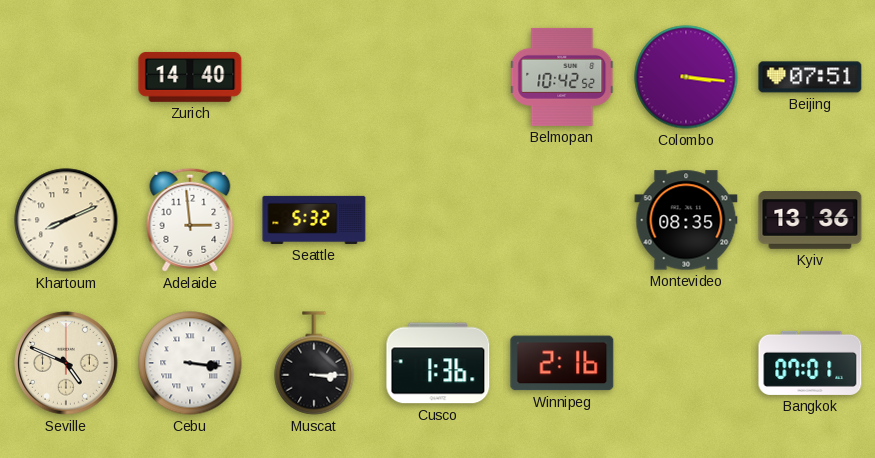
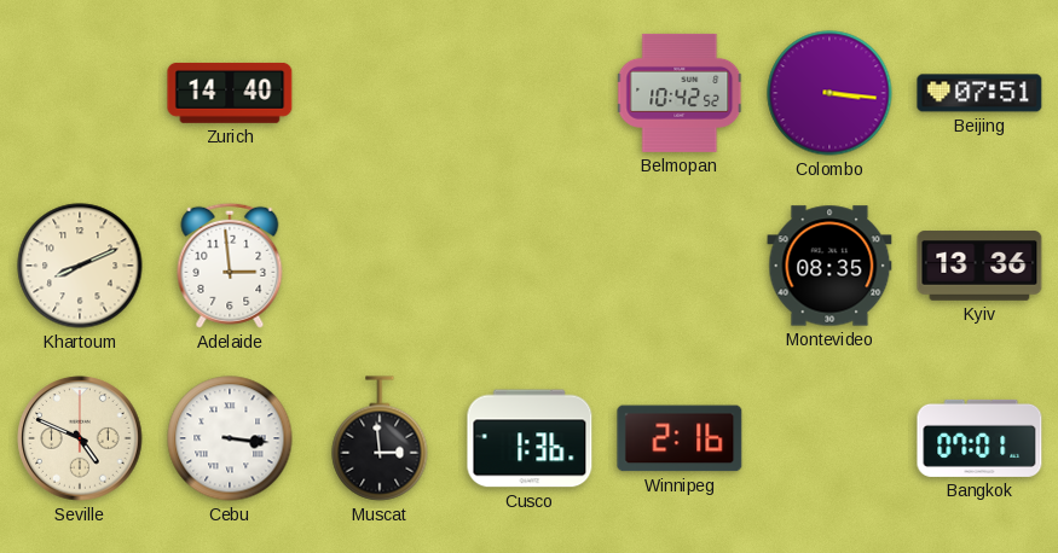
Seattle: 5:32 -> none
Muscat: 3:15 -> 2:59
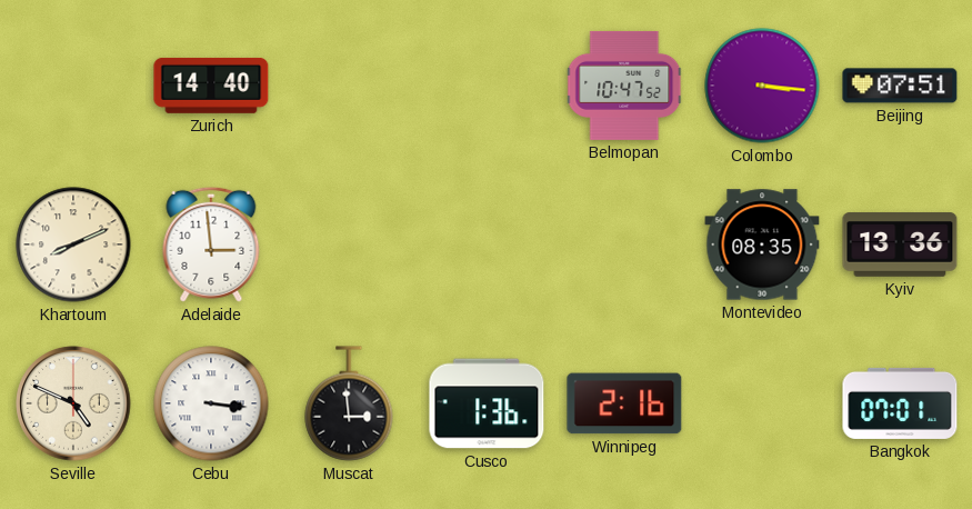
Belmopan: 10:42 -> 10:47
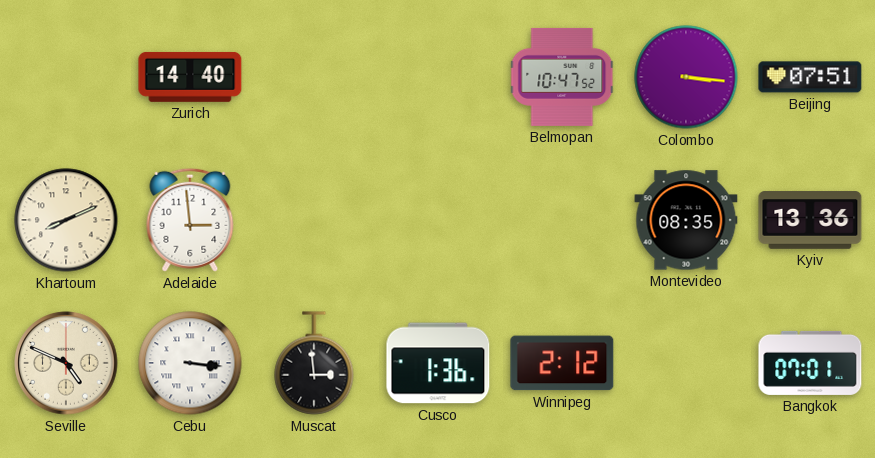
Winnipeg: 2:16 -> 2:12
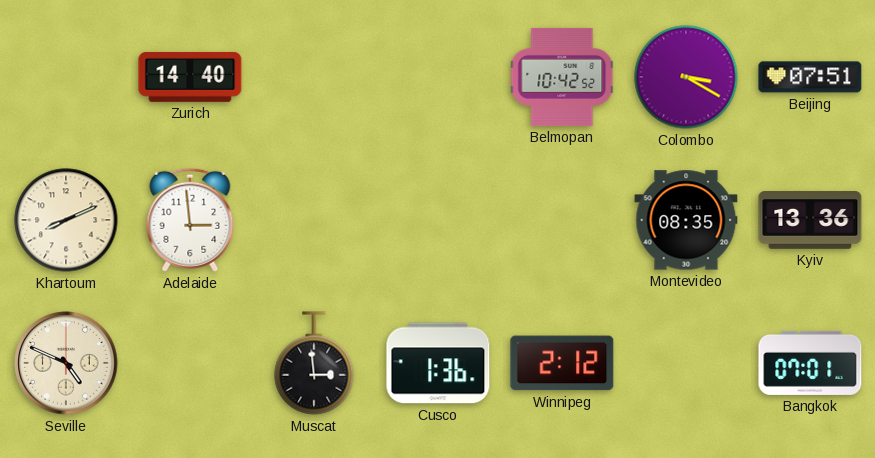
Belmopan: 10:47 -> 10:42
Colombo: 3:16 -> 3:20
Cebu: 3:16 -> none
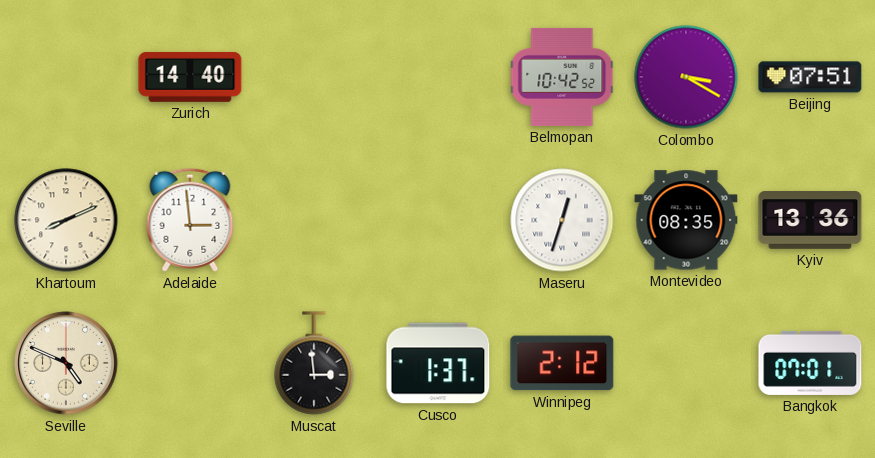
Maseru: none -> 12:33
Cusco: 1:36 -> 1:37
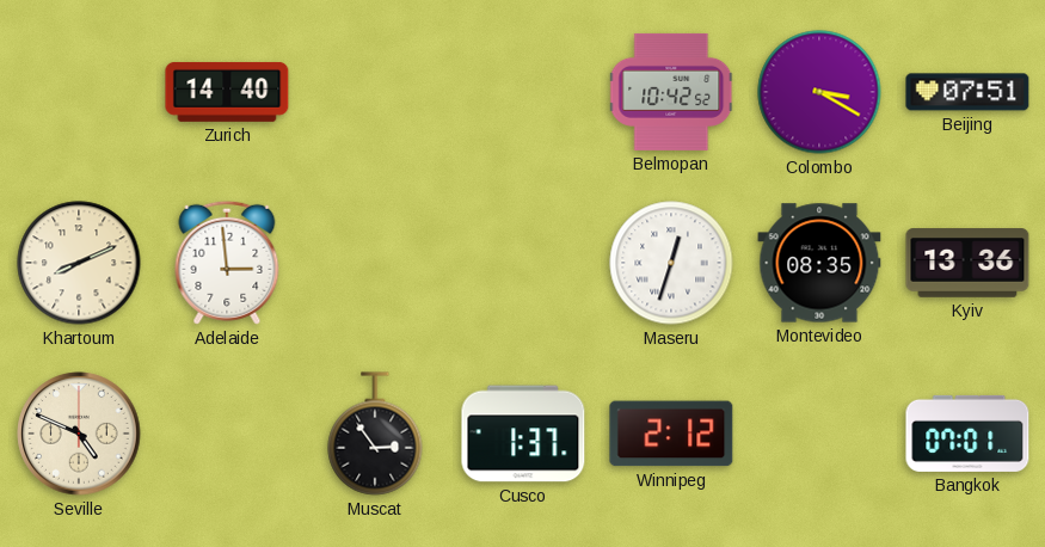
Muscat: 2:59 -> 2:54
